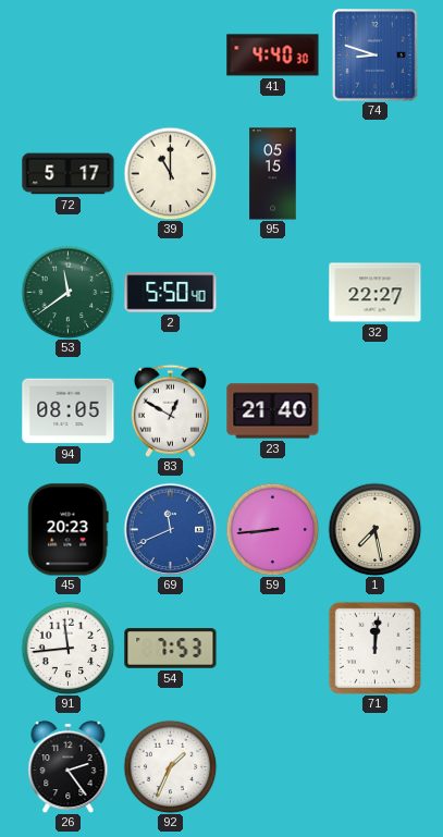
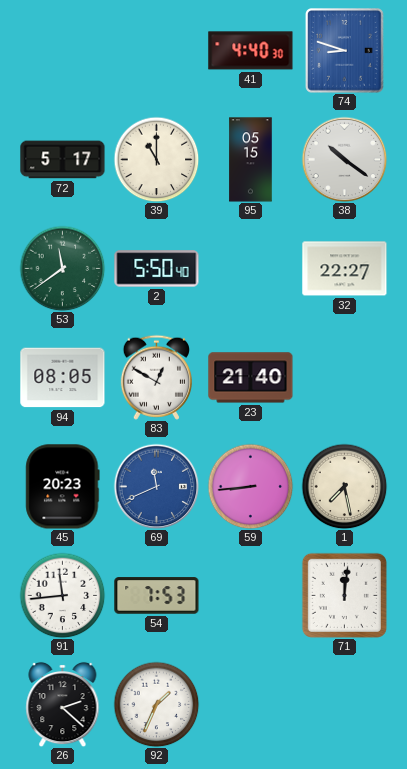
38: none -> 10:21
26: 2:24 -> 2:22
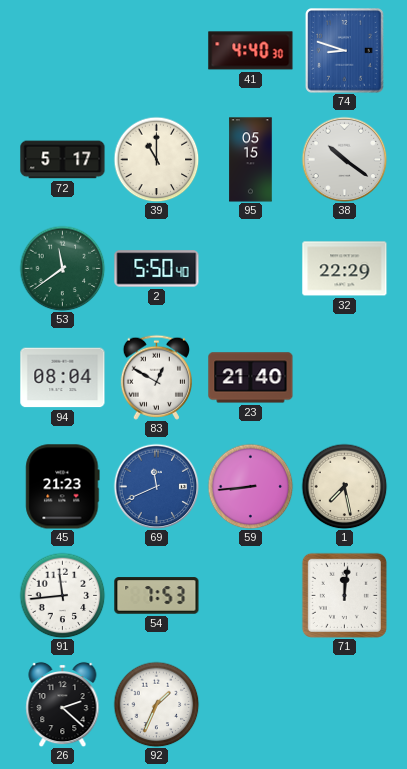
32: 22:27 -> 22:29
94: 08:05 -> 08:04
45: 20:23 -> 21:23
